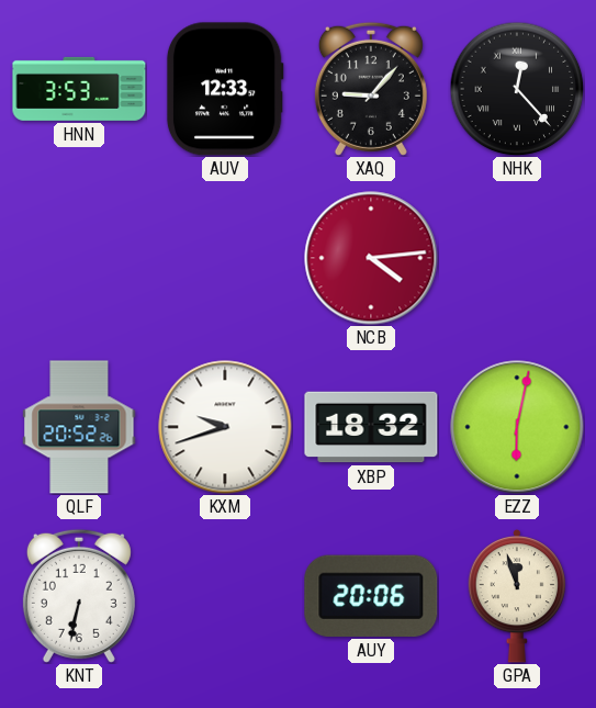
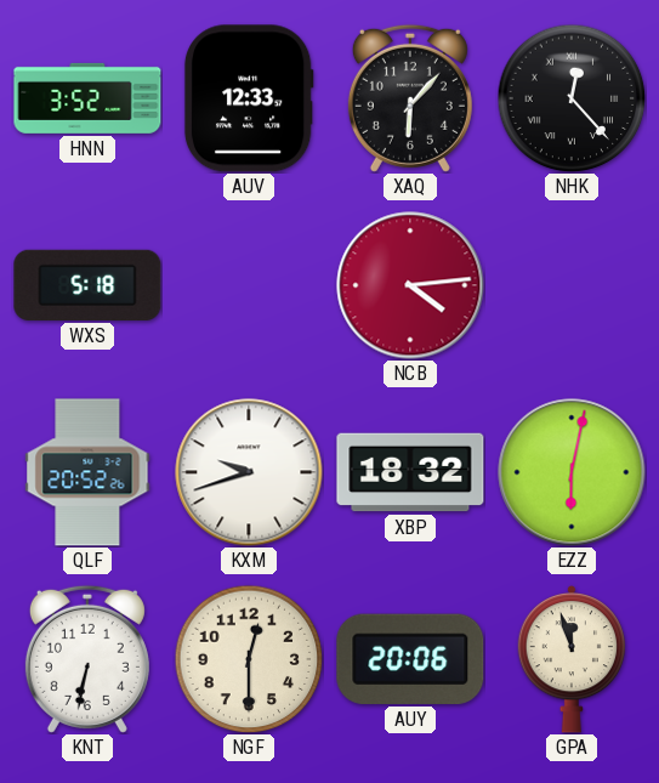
HNN: 3:53 -> 3:52
XAQ: 9:07 -> 6:07
WXS: none -> 5:18
NGF: none -> 12:30
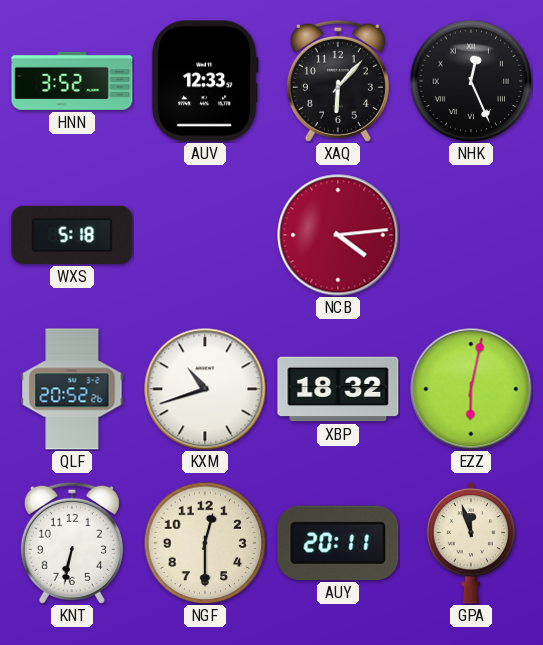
NHK: 12:23 -> 12:26
KXM: 9:42 -> 10:42
AUY: 20:06 -> 20:11
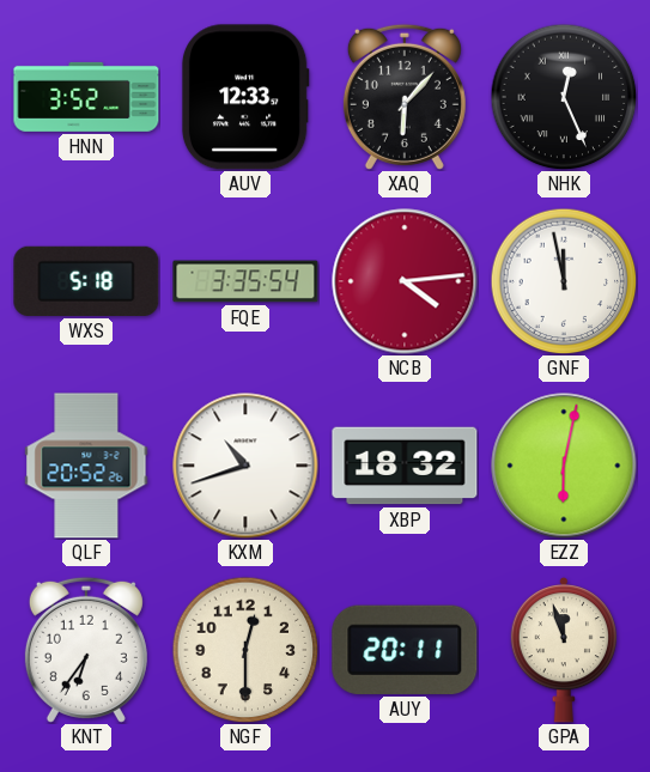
FQE: none -> 3:35
GNF: none -> 11:58
KNT: 6:32 -> 6:36
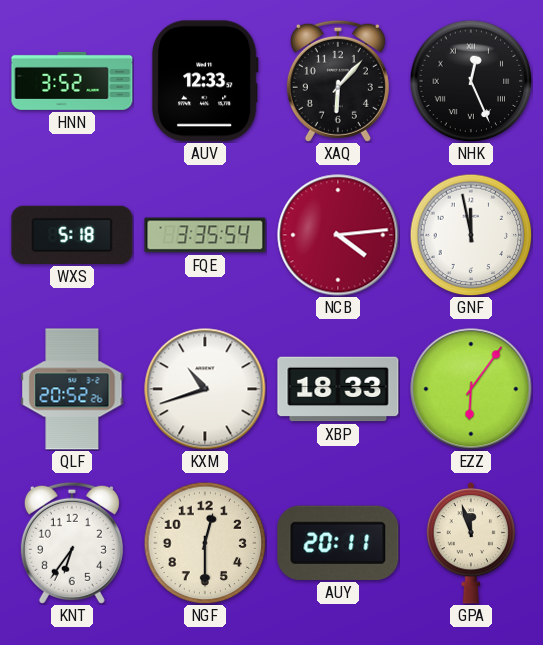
XBP: 18:32 -> 18:33
EZZ: 6:02 -> 6:06
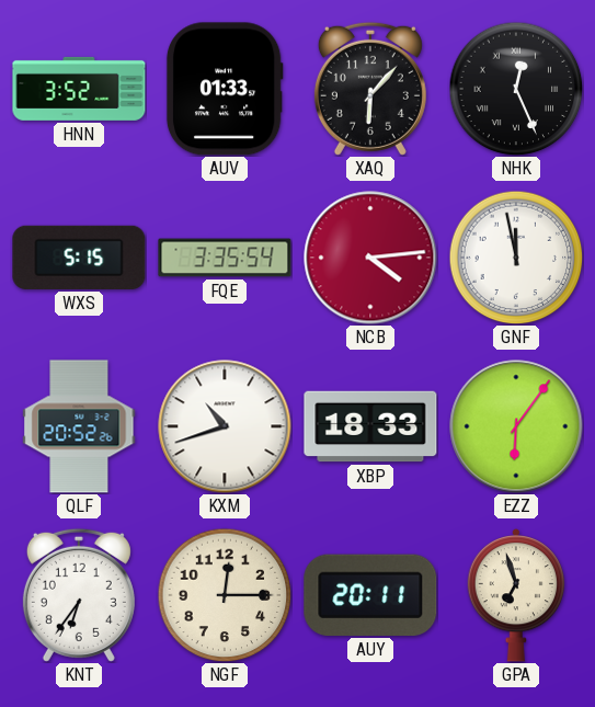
AUV: 12:33 -> 01:33
WXS: 5:18 -> 5:15
NGF: 12:30 -> 12:15
GPA: 11:57 -> 6:57
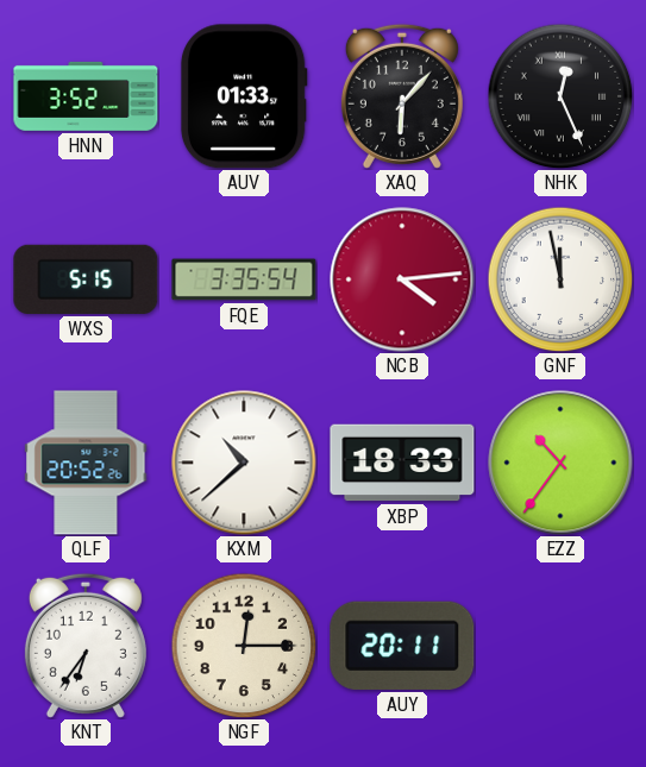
KXM: 10:42 -> 10:38
EZZ: 6:06 -> 10:36
GPA: 6:57 -> none
